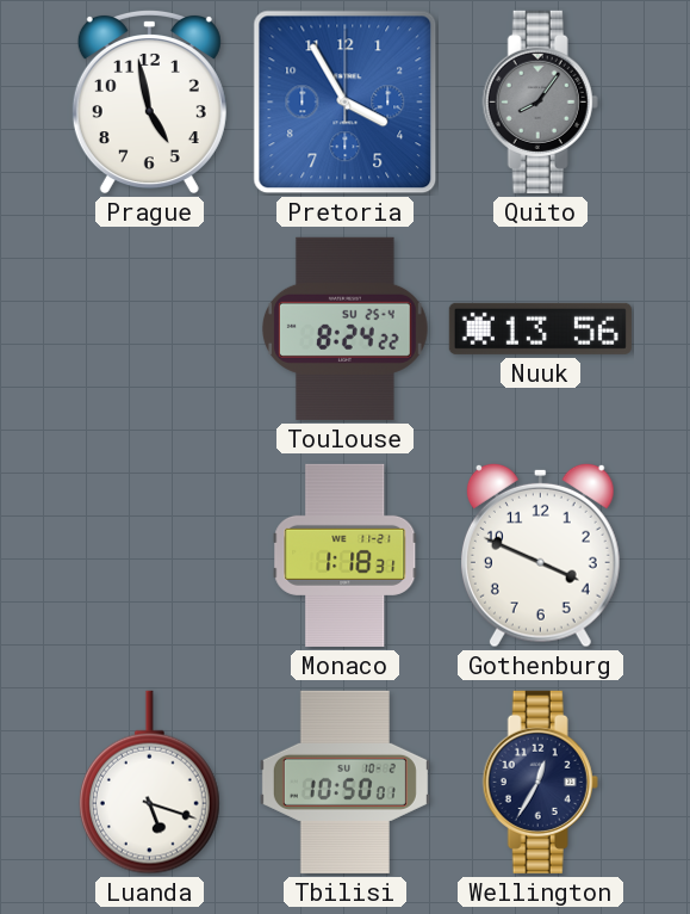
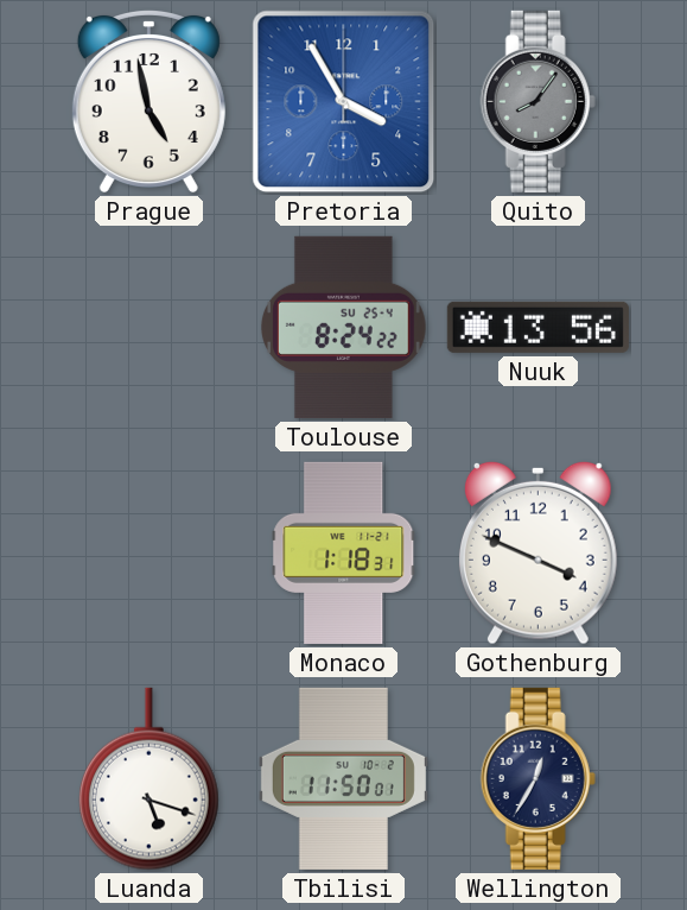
Tbilisi: 10:50 -> 11:50
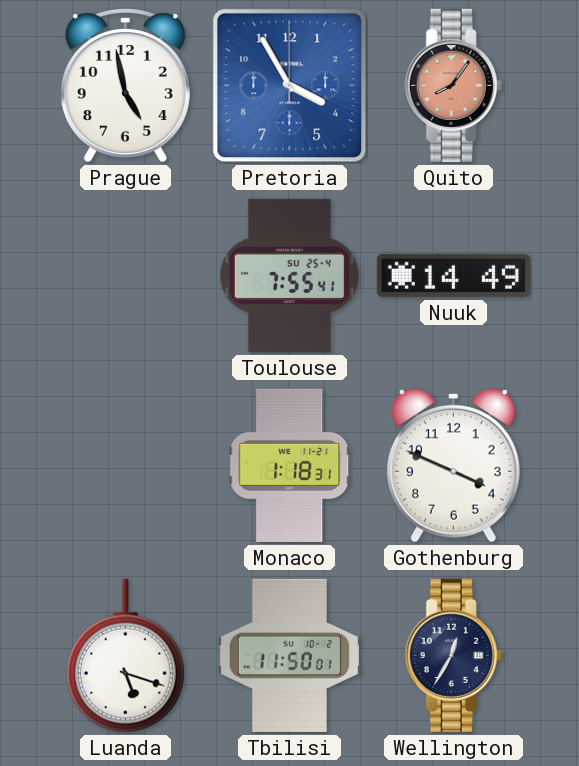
Quito dial: grey -> salmon
Toulouse: 8:24 -> 7:55
Nuuk: 13:56 -> 14:49
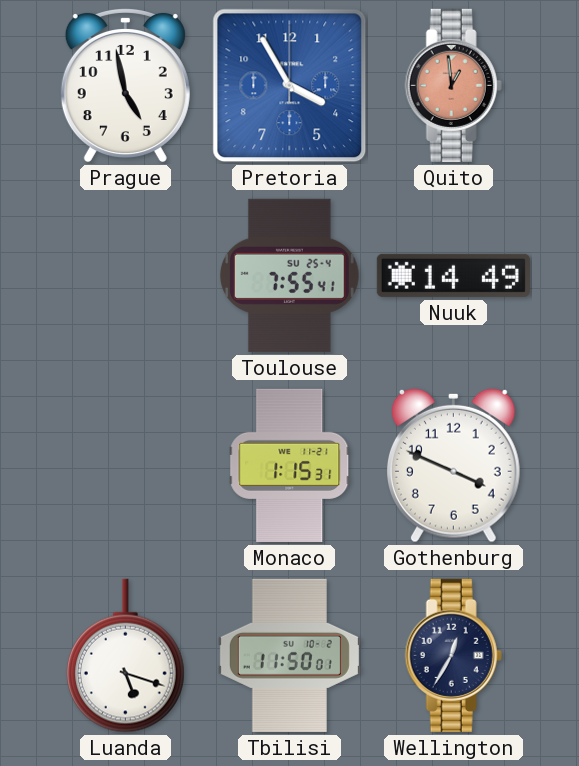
Quito: 8:06 -> 12:59
Monaco: 1:18 -> 1:15
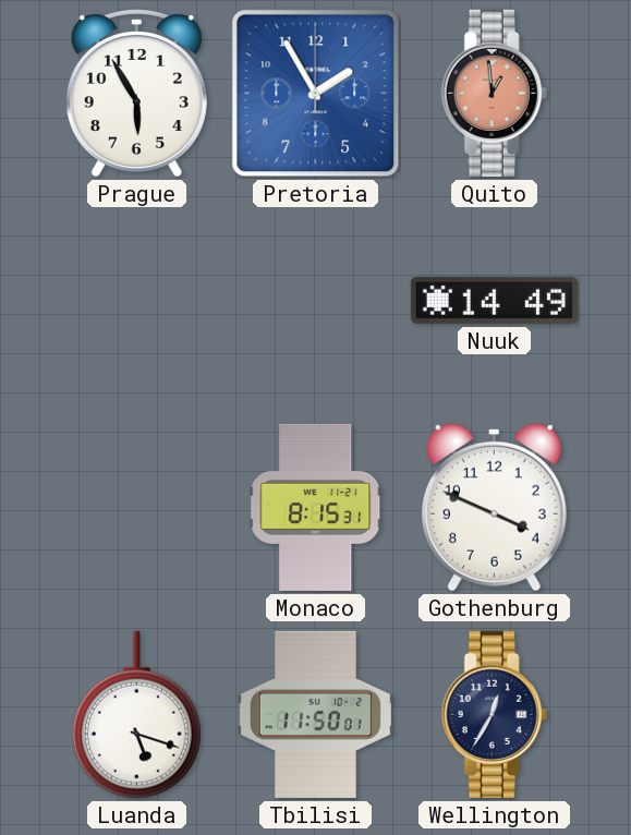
Prague: 4:58 -> 5:55
Pretoria: 3:55 -> 1:55
Toulouse: 7:55 -> none
Monaco: 1:15 -> 8:15
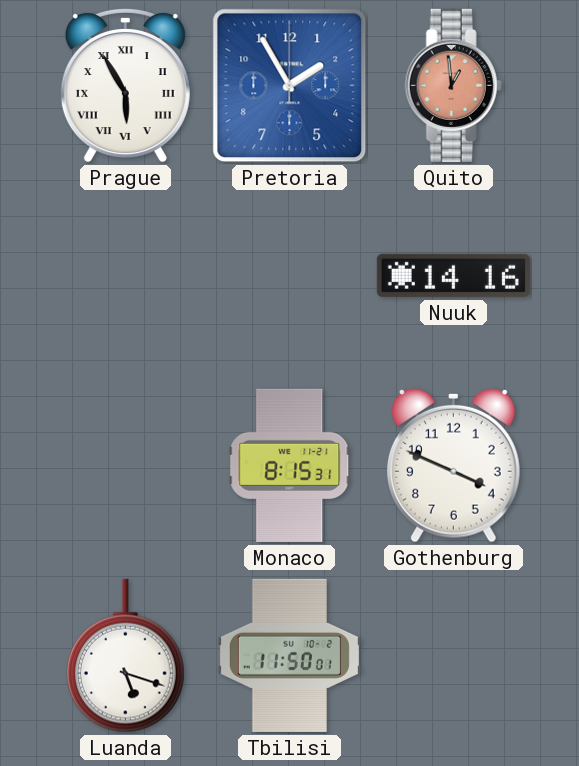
Prague numerals: Arabic -> Roman
Nuuk: 14:49 -> 14:16
Wellington: 12:35 -> none
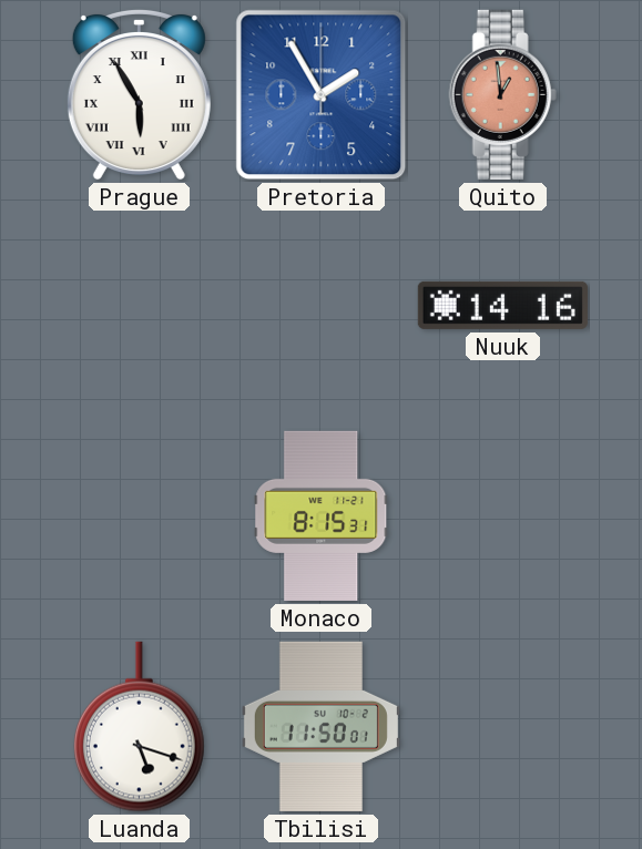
Gothenburg: 3:49 -> none
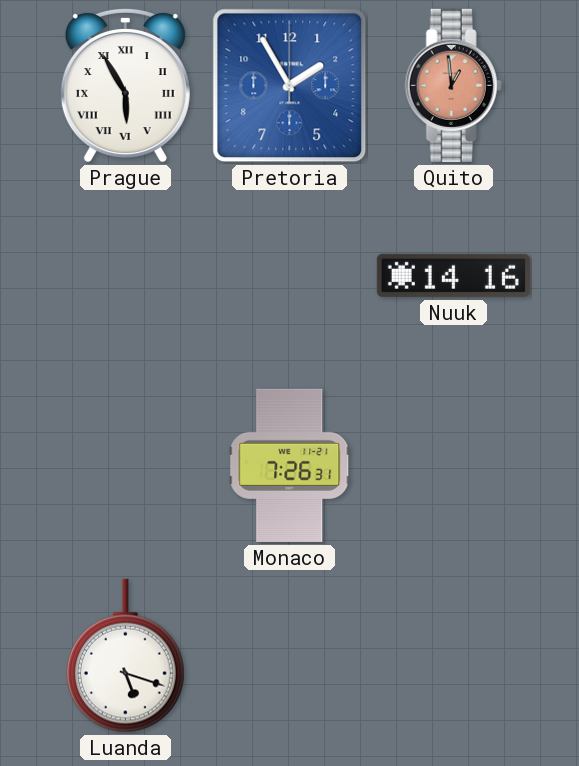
Monaco: 8:15 -> 7:26
Tbilisi: 11:50 -> none
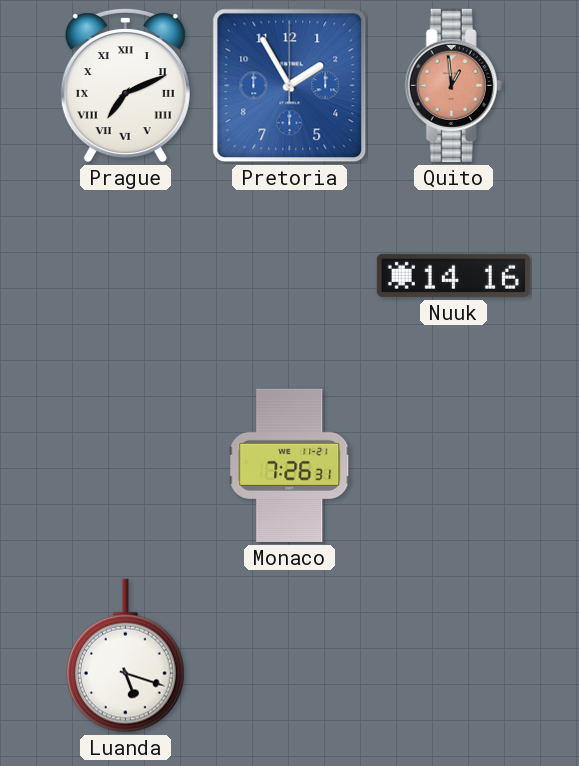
Prague: 5:55 -> 7:11
